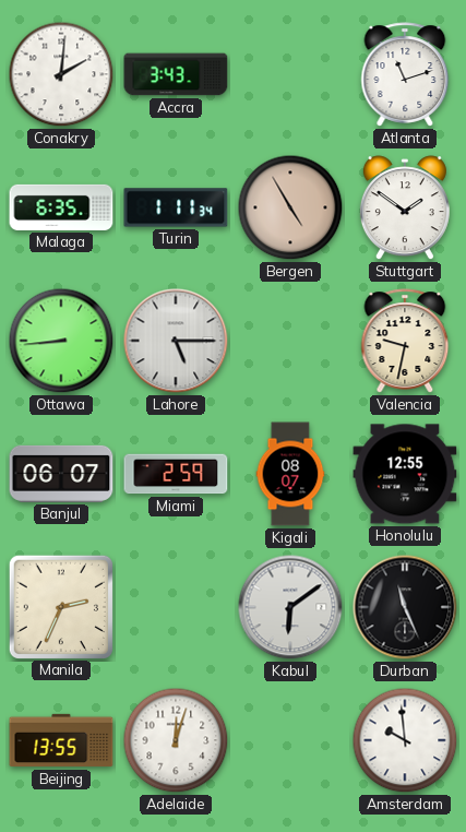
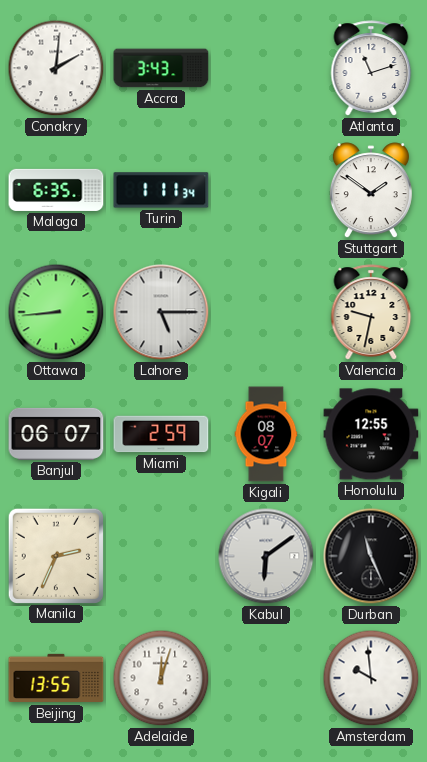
Bergen: 4:55 -> none
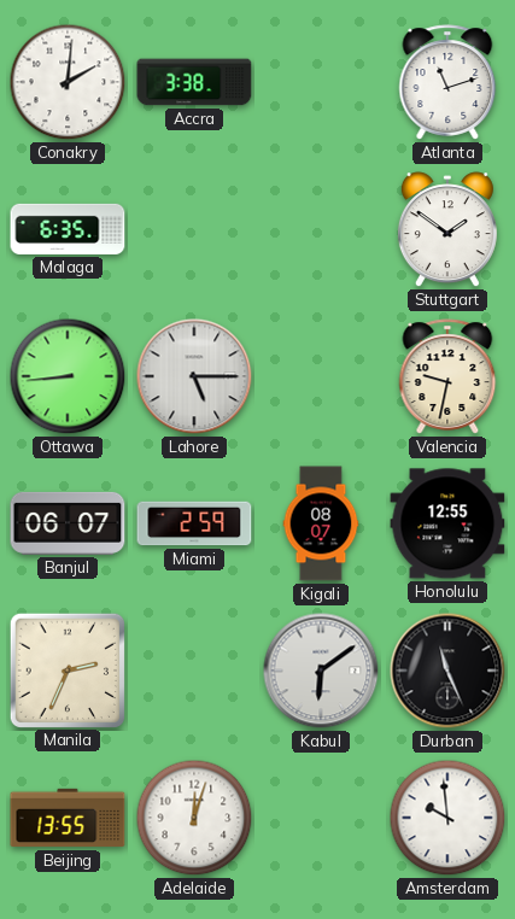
Accra: 3:43 -> 3:38
Turin: 1:11 -> none
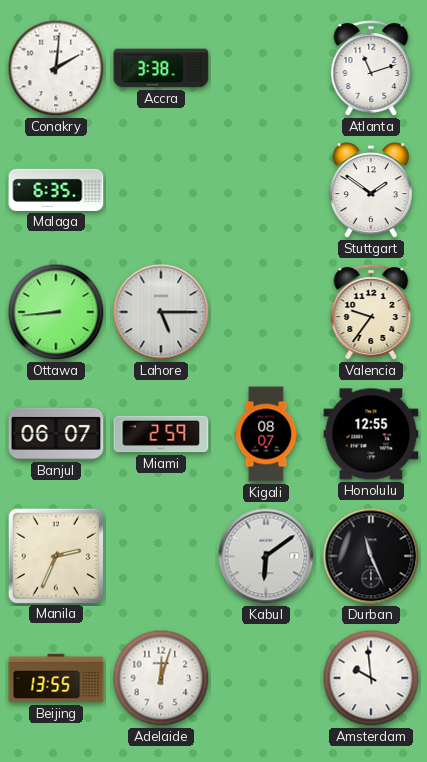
Valencia: 9:32 -> 9:36
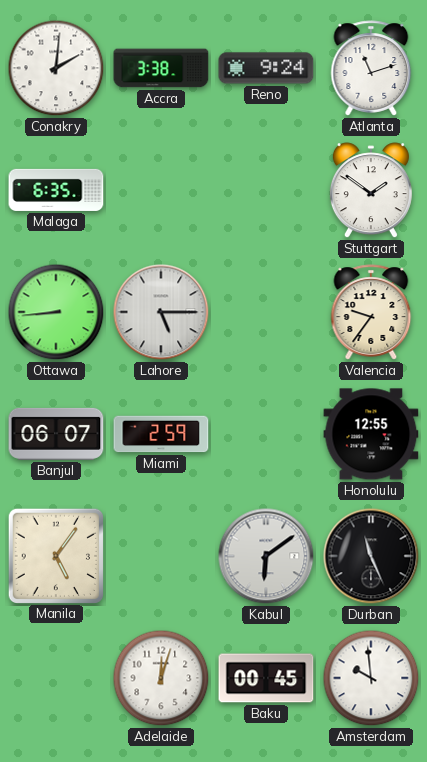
Reno: none -> 9:24
Kigali: 08:07 -> none
Manila: 2:34 -> 5:06
Beijing: 13:55 -> none
Baku: none -> 00:45
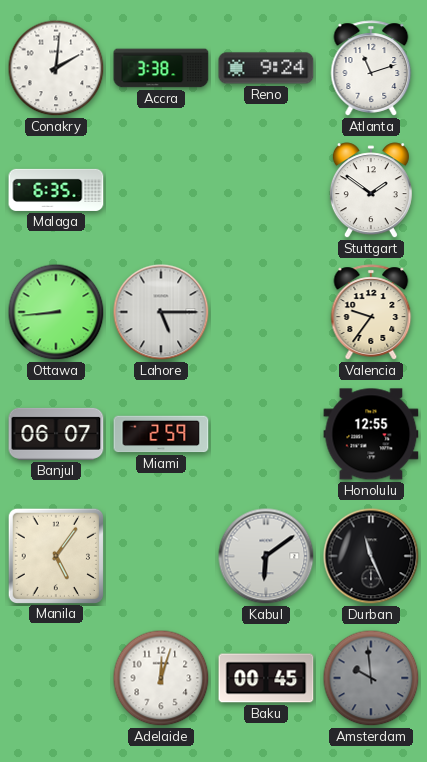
Amsterdam dial: white -> grey
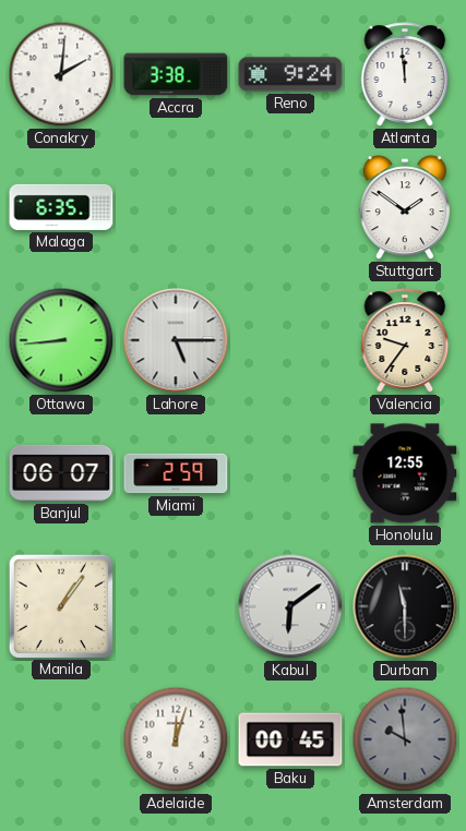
Atlanta: 11:12 -> 11:59
Manila: 5:06 -> 1:06
Durban: 11:26 -> 11:30
